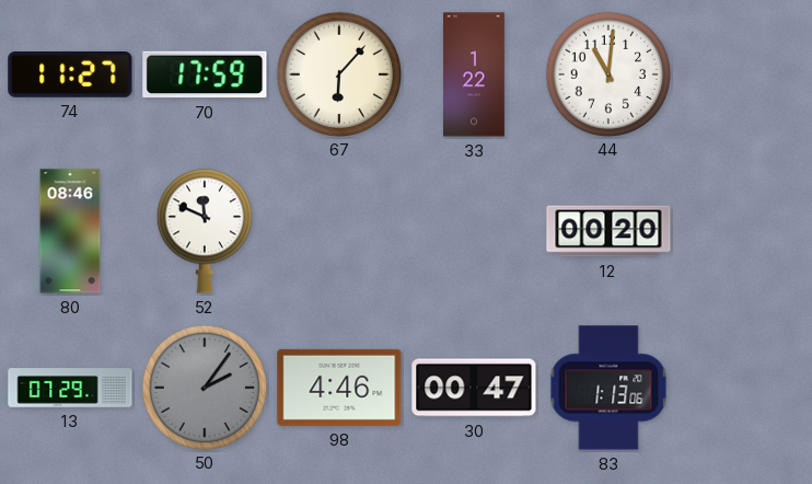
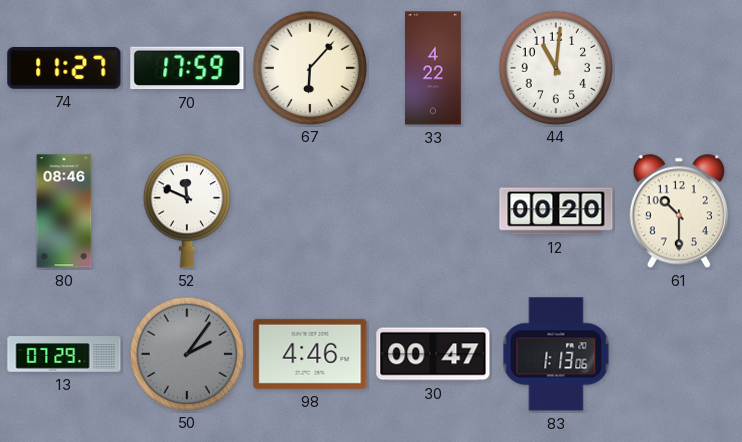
33: 1:22 -> 4:22
61: none -> 10:30
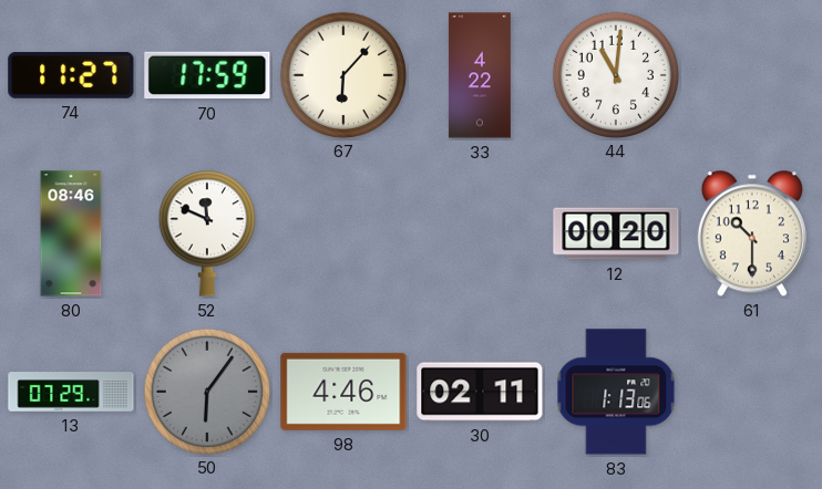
50: 2:06 -> 6:06
30: 00:47 -> 02:11
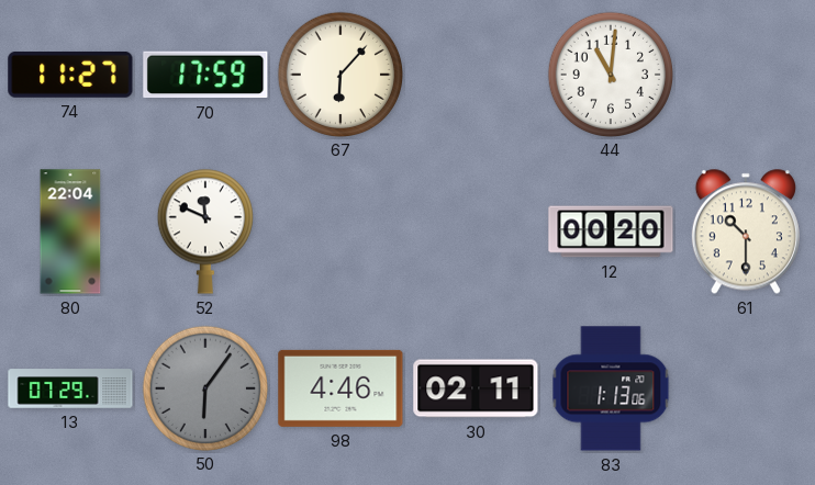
33: 4:22 -> none
80: 08:46 -> 22:04
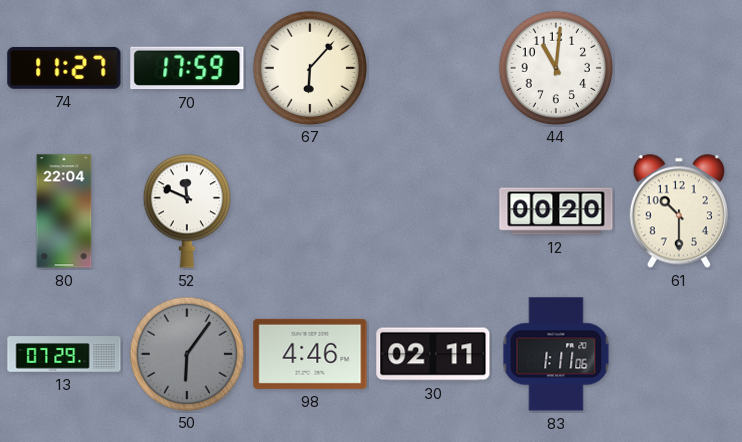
83: 1:13 -> 1:11
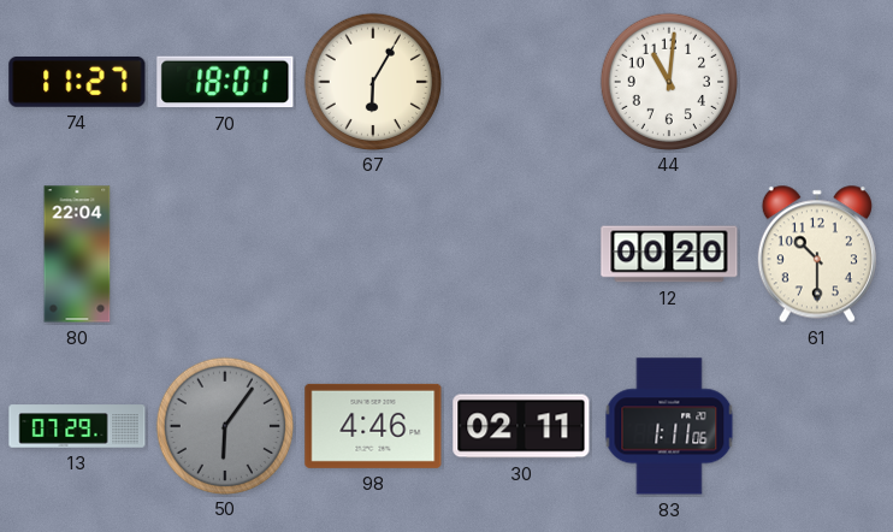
70: 17:59 -> 18:01
67: 6:07 -> 6:05
52: 11:49 -> none
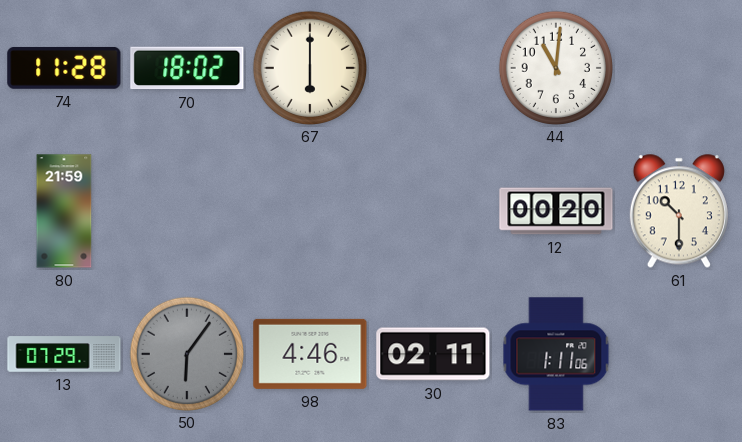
74: 11:27 -> 11:28
70: 18:01 -> 18:02
67: 6:05 -> 6:00
80: 22:04 -> 21:59
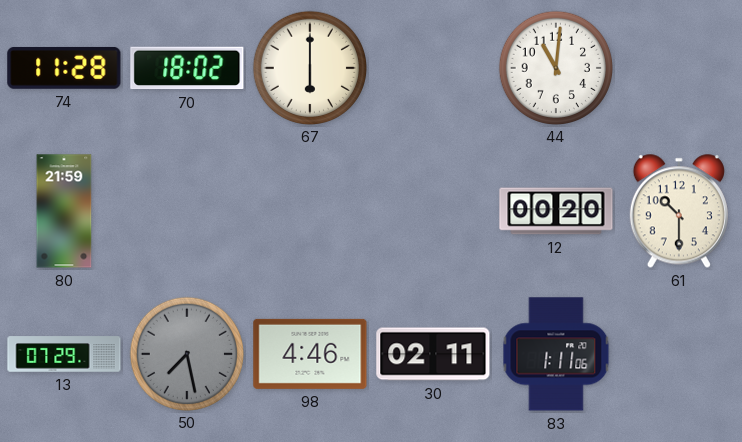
50: 6:06 -> 7:28
